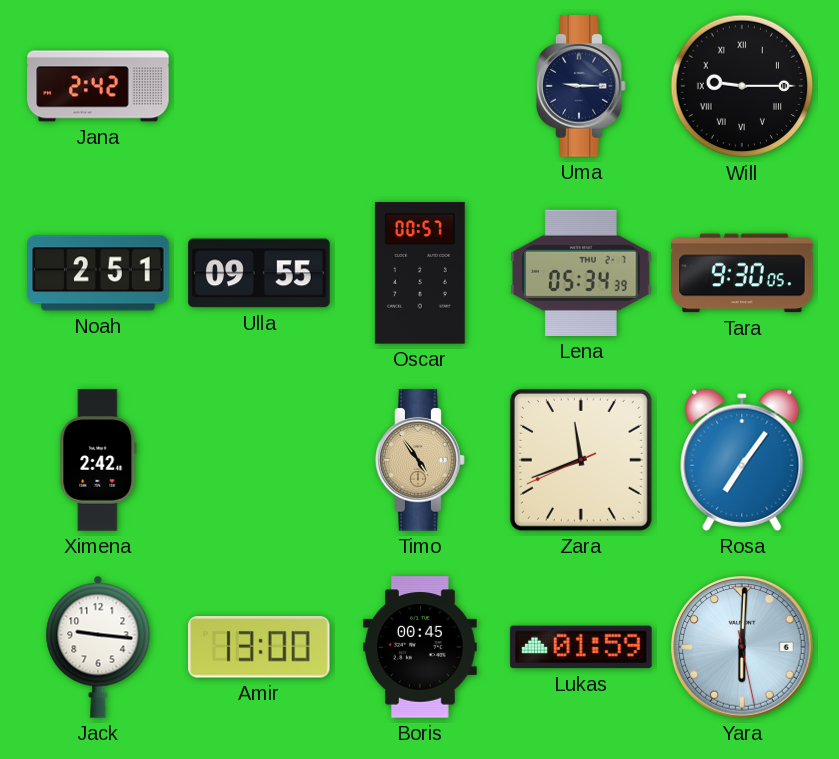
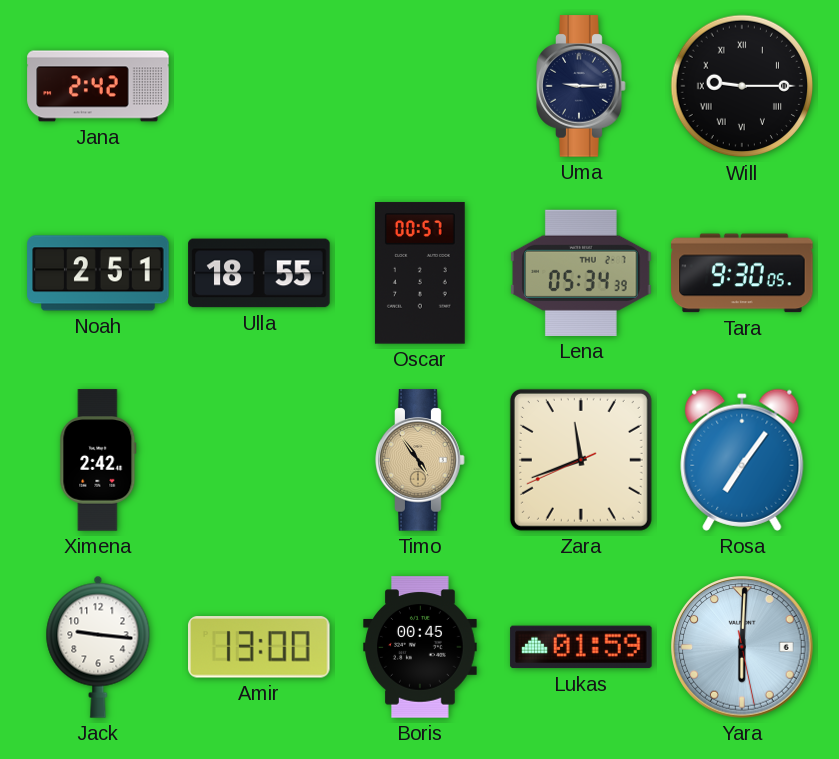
Ulla: 09:55 -> 18:55
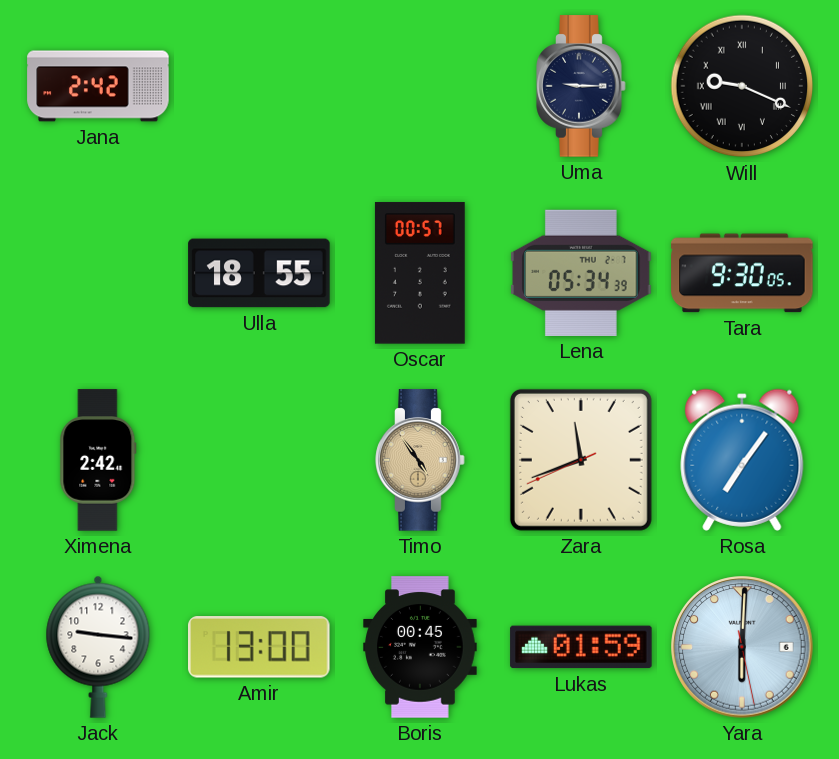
Will: 9:15 -> 9:19
Noah: 2:51 -> none
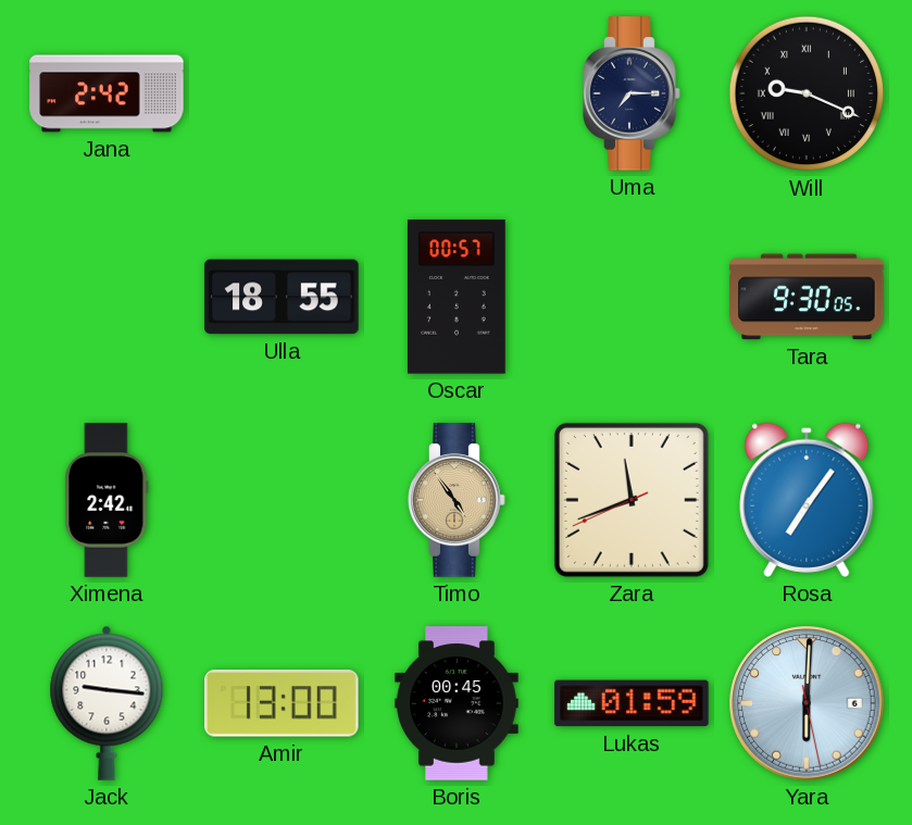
Uma: 9:15 -> 7:15
Lena: 05:34 -> none
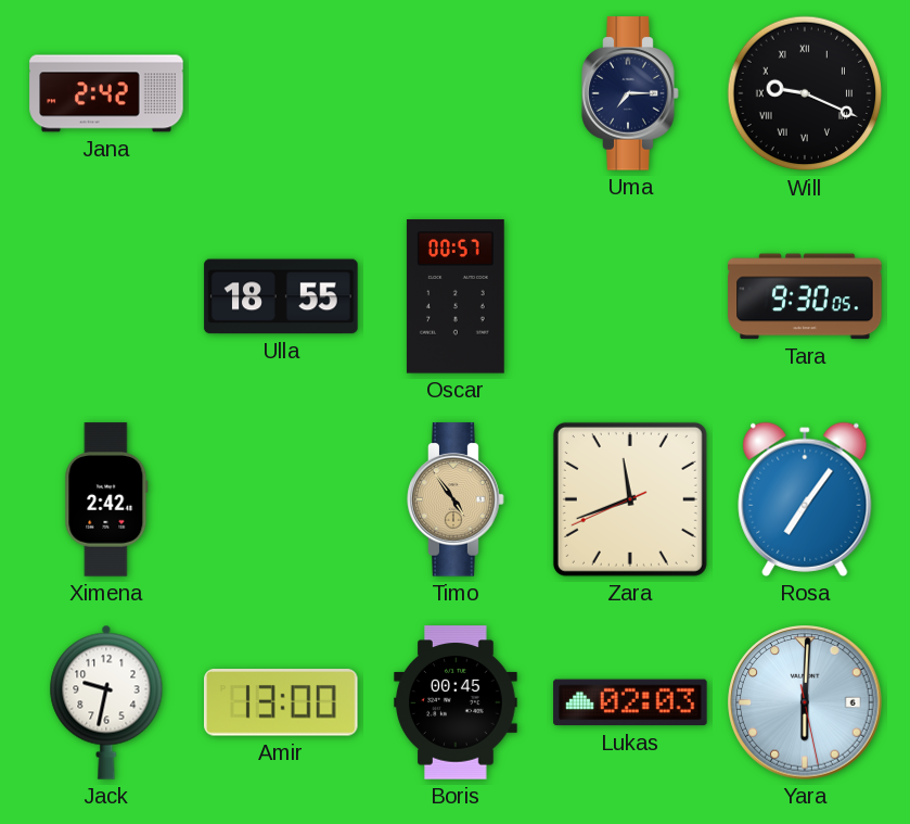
Jack: 9:16 -> 9:32
Lukas: 01:59 -> 02:03
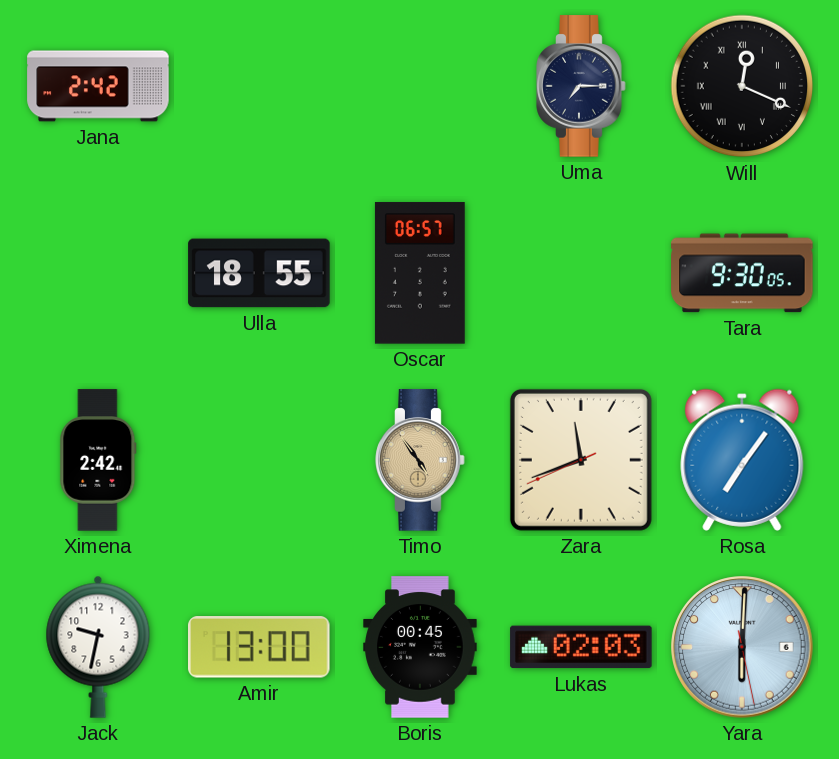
Will: 9:19 -> 12:19
Oscar: 00:57 -> 06:57
